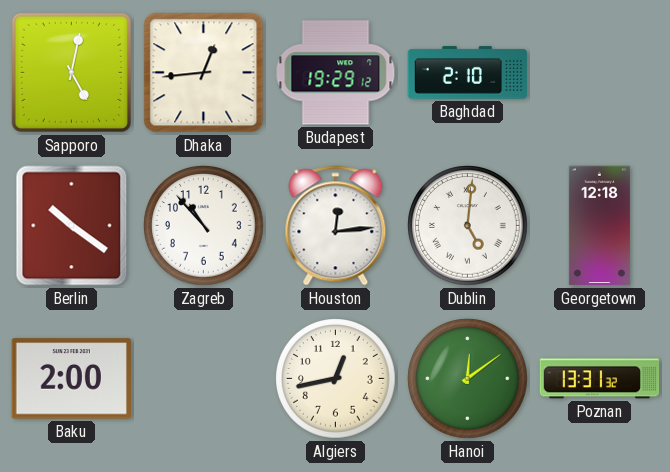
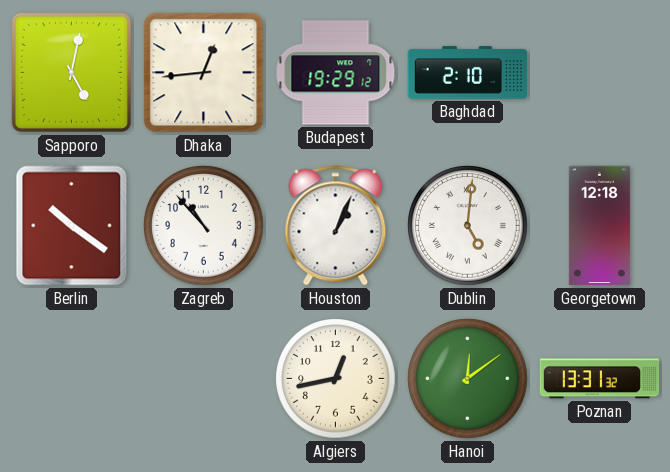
Houston: 12:14 -> 1:04
Baku: 2:00 -> none
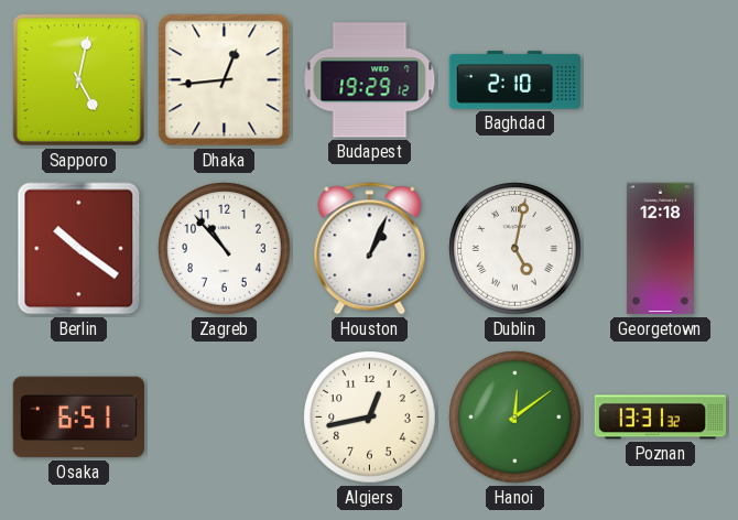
Dublin: 5:01 -> 5:02
Osaka: none -> 6:51
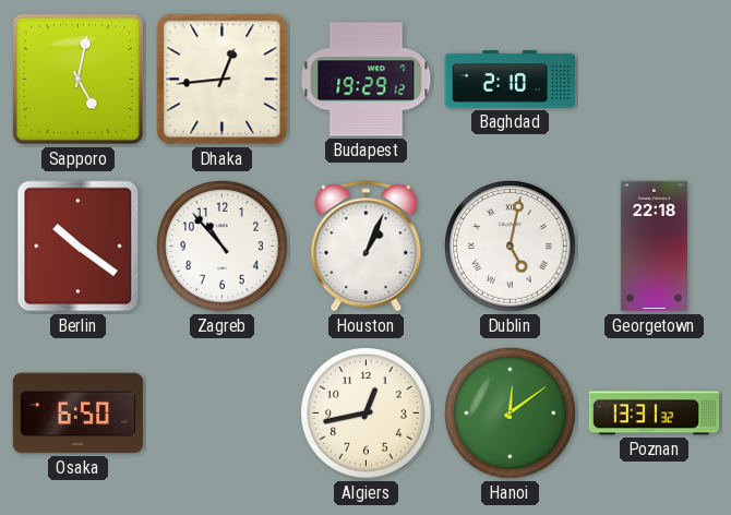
Georgetown: 12:18 -> 22:18
Osaka: 6:51 -> 6:50
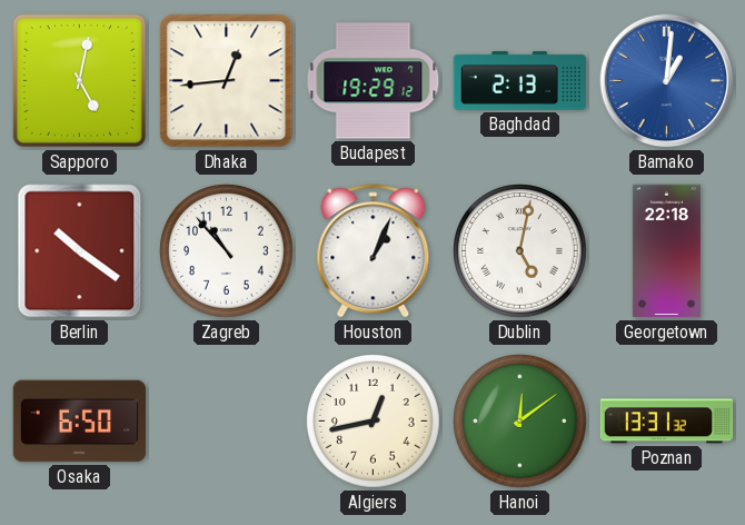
Baghdad: 2:10 -> 2:13
Bamako: none -> 1:01
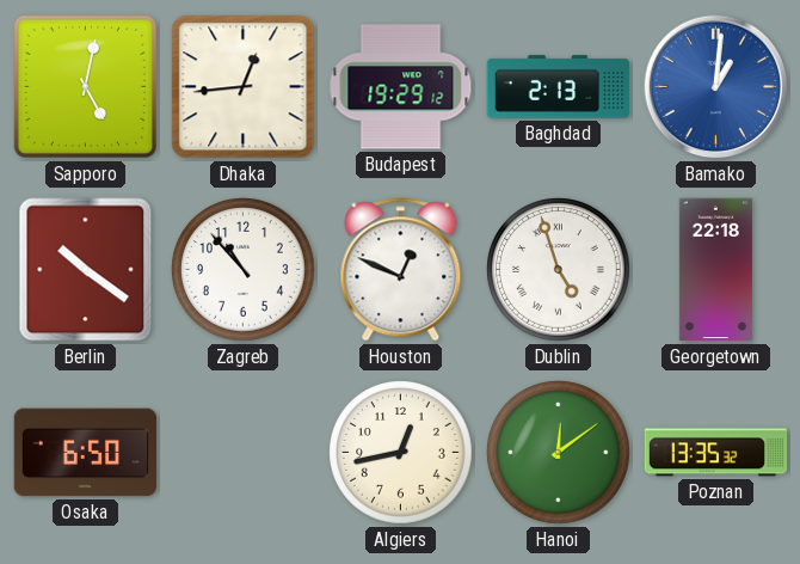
Houston: 1:04 -> 12:49
Dublin: 5:02 -> 4:57
Poznan: 13:31 -> 13:35
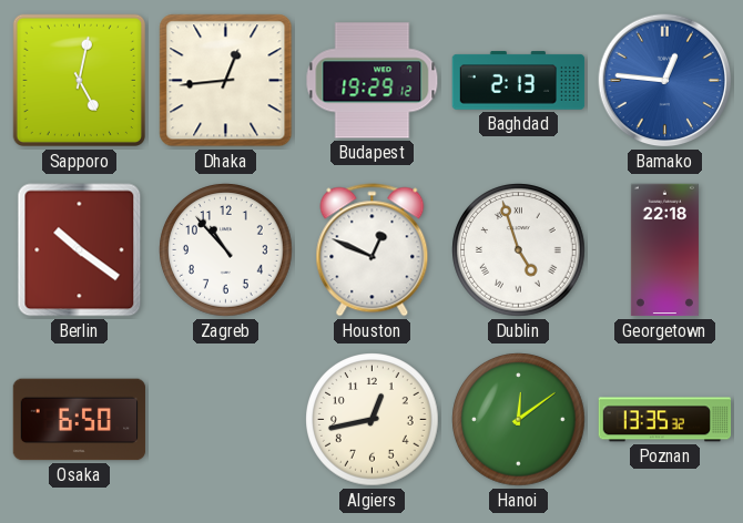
Bamako: 1:01 -> 12:46
